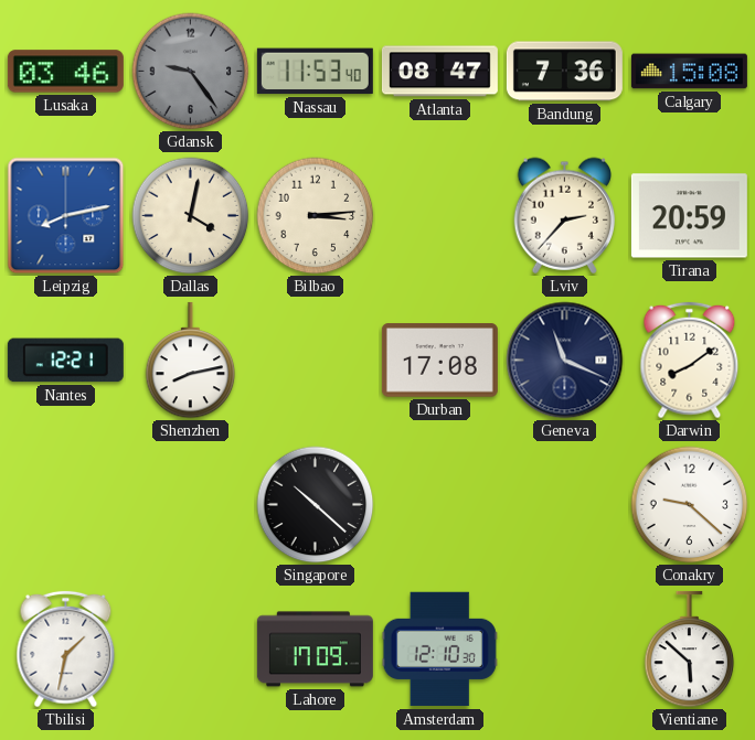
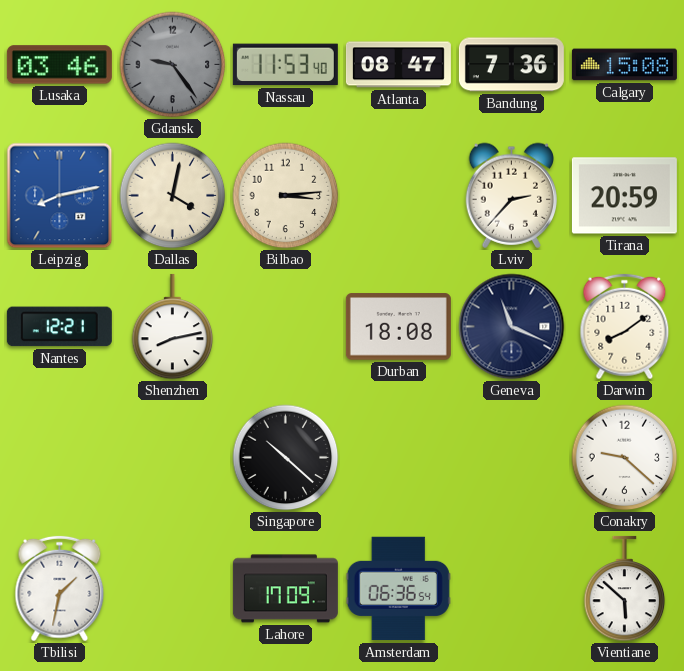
Durban: 17:08 -> 18:08
Amsterdam: 12:10 -> 06:36
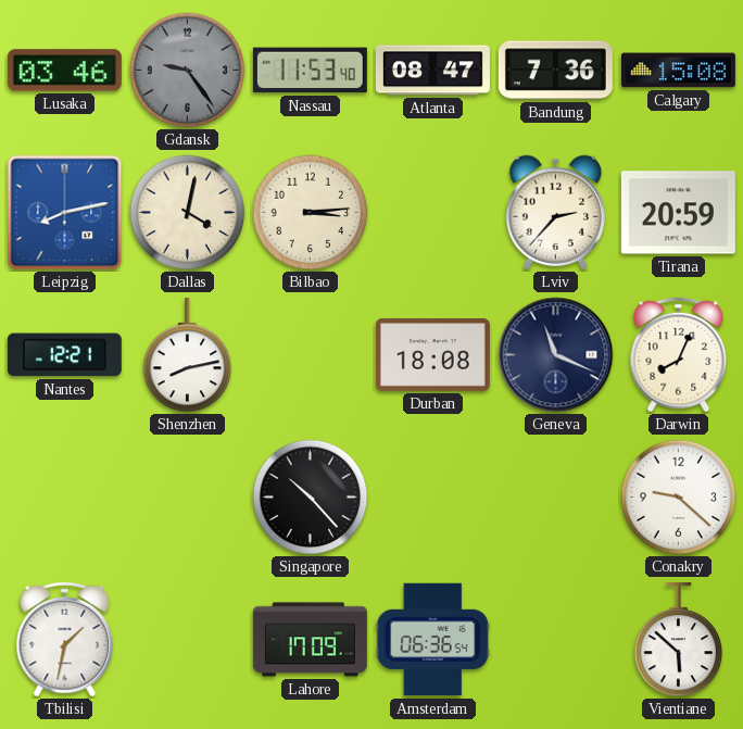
Darwin: 8:09 -> 8:04
Singapore: 10:22 -> 10:23
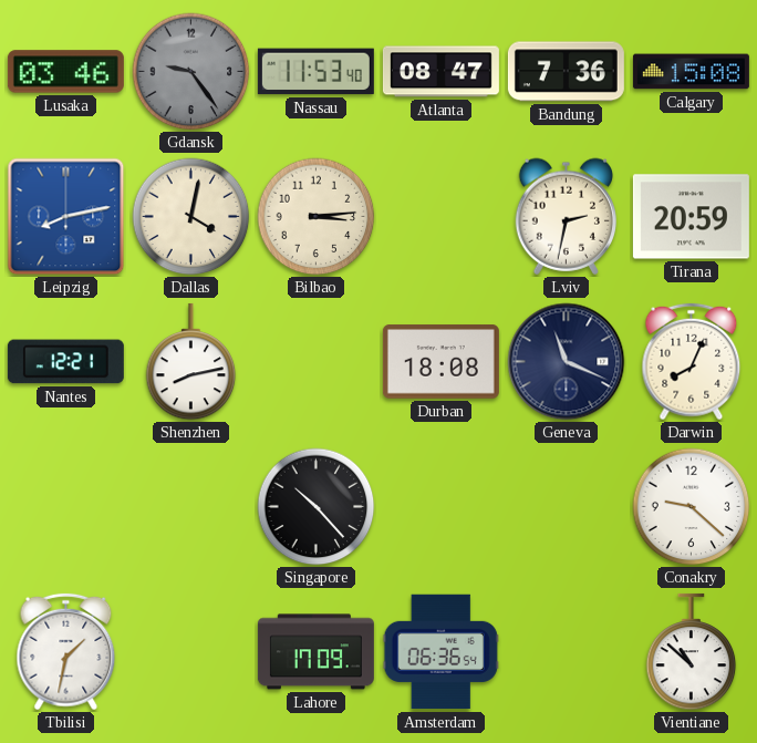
Lviv: 2:37 -> 2:32
Vientiane: 5:52 -> 10:52
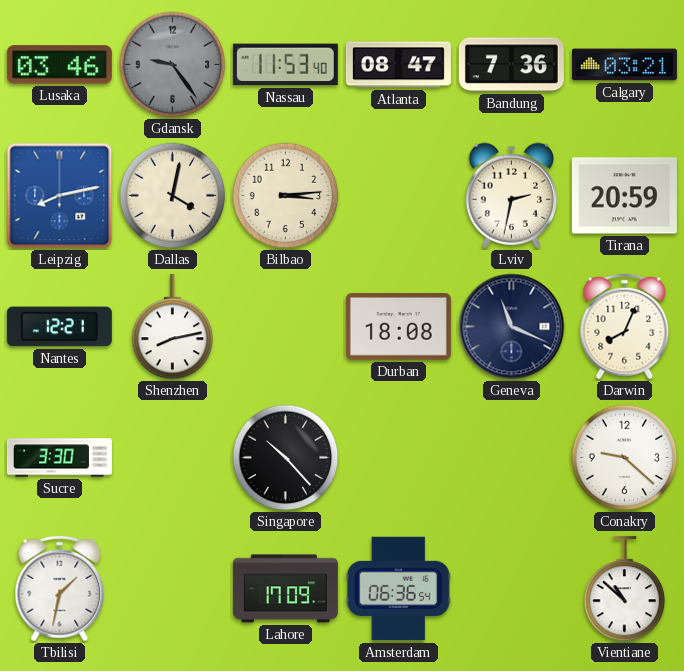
Calgary: 15:08 -> 03:21
Sucre: none -> 3:30
